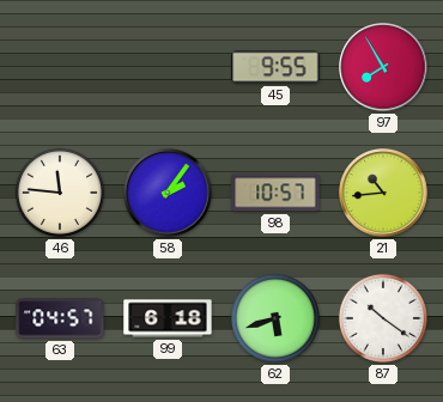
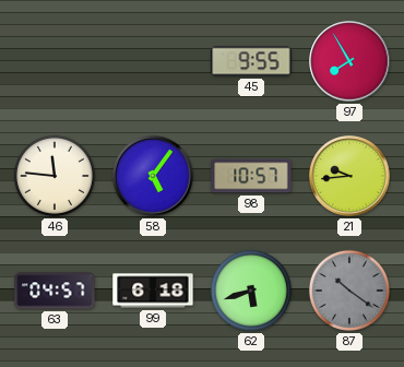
58: 2:06 -> 5:06
21: 10:44 -> 9:44
87 dial: white -> grey
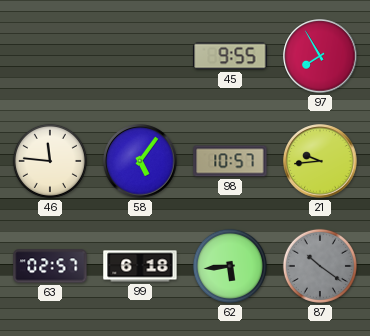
63: 04:57 -> 02:57
62: 5:42 -> 5:44
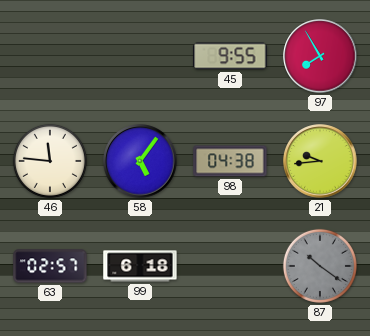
98: 10:57 -> 04:38
62: 5:44 -> none
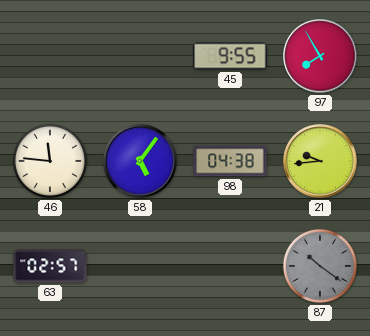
99: 6:18 -> none
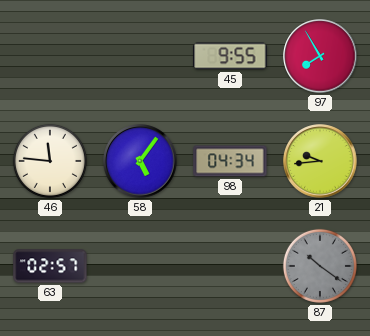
98: 04:38 -> 04:34
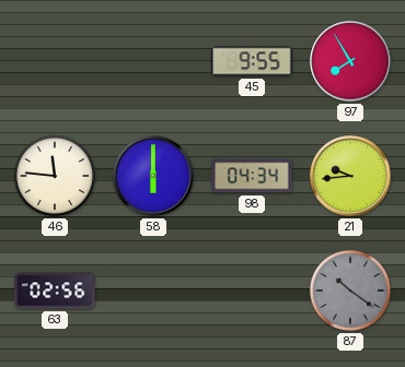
58: 5:06 -> 6:00
63: 02:57 -> 02:56
